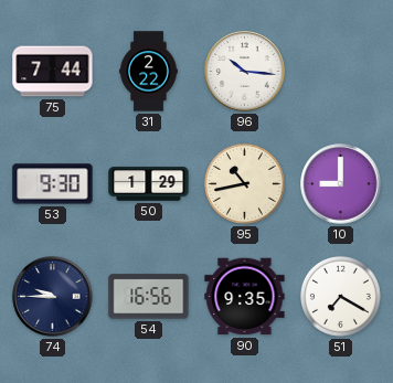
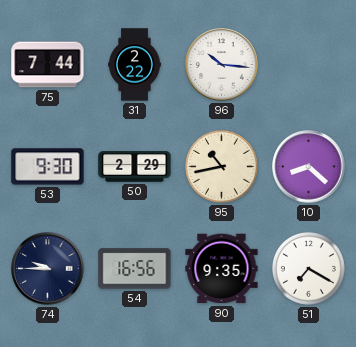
50: 1:29 -> 2:29
10: 9:00 -> 8:22
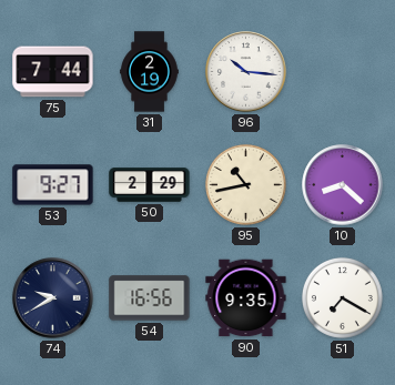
31: 2:22 -> 2:19
53: 9:30 -> 9:27
74: 9:45 -> 9:40
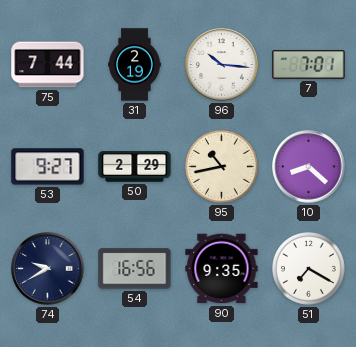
7: none -> 7:01
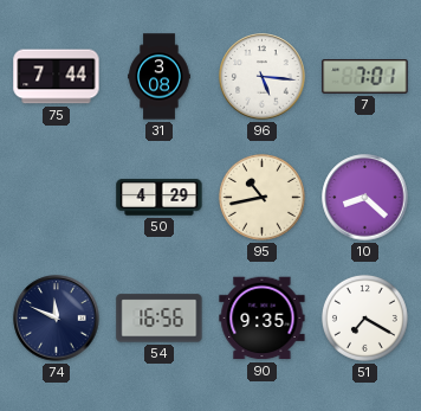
31: 2:19 -> 3:08
96: 10:16 -> 5:16
53: 9:27 -> none
50: 2:29 -> 4:29
74: 9:40 -> 11:49
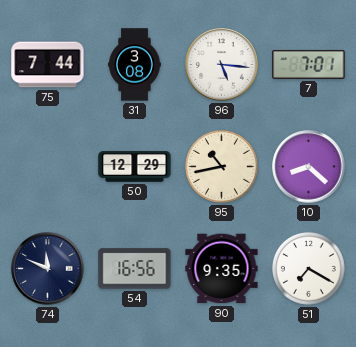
50: 4:29 -> 12:29
